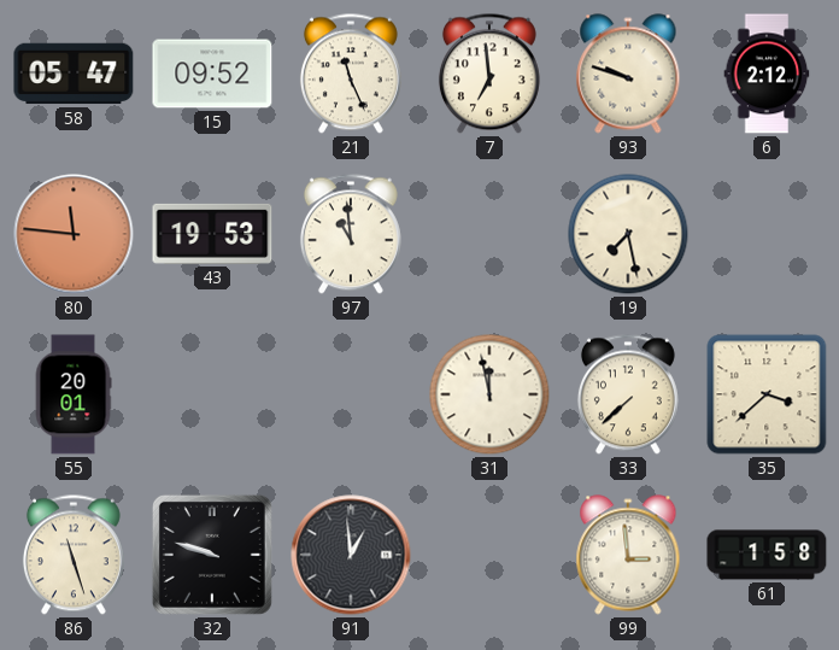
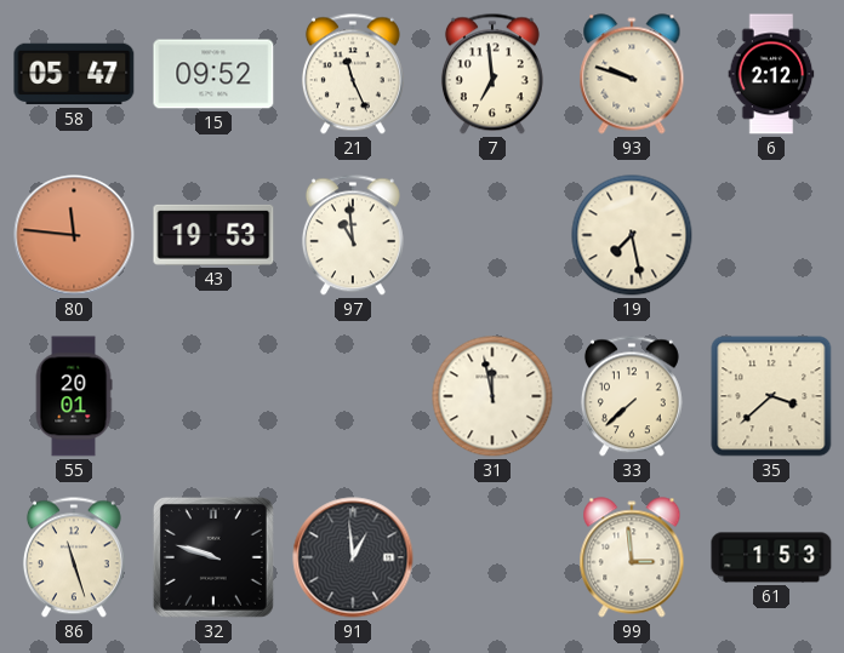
61: 1:58 -> 1:53
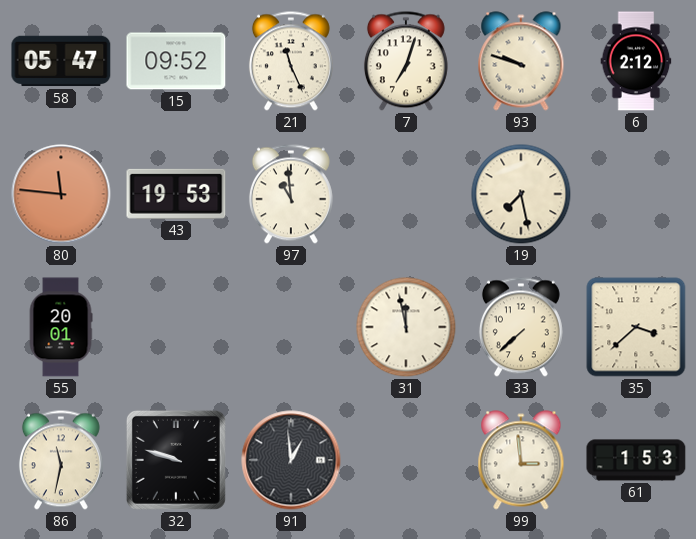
7: 6:59 -> 7:03
86: 11:27 -> 11:32
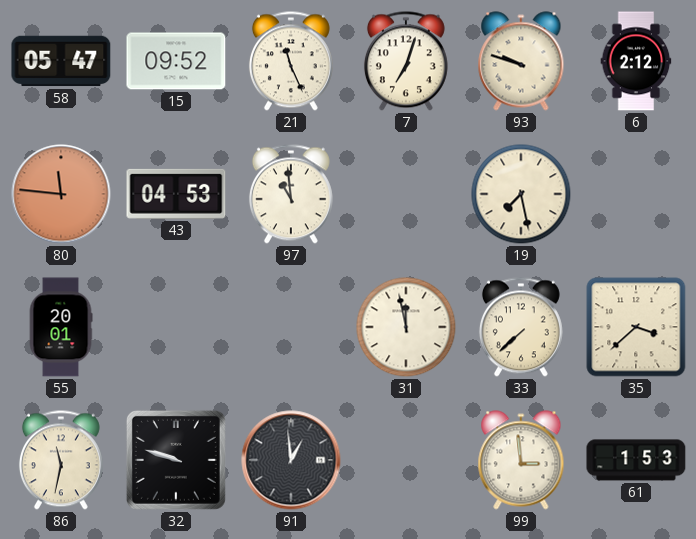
43: 19:53 -> 04:53
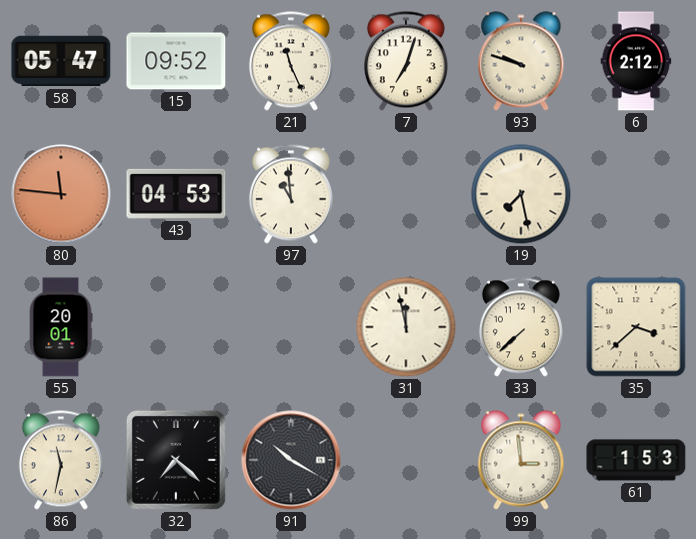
32: 9:48 -> 7:22
91: 12:59 -> 10:20
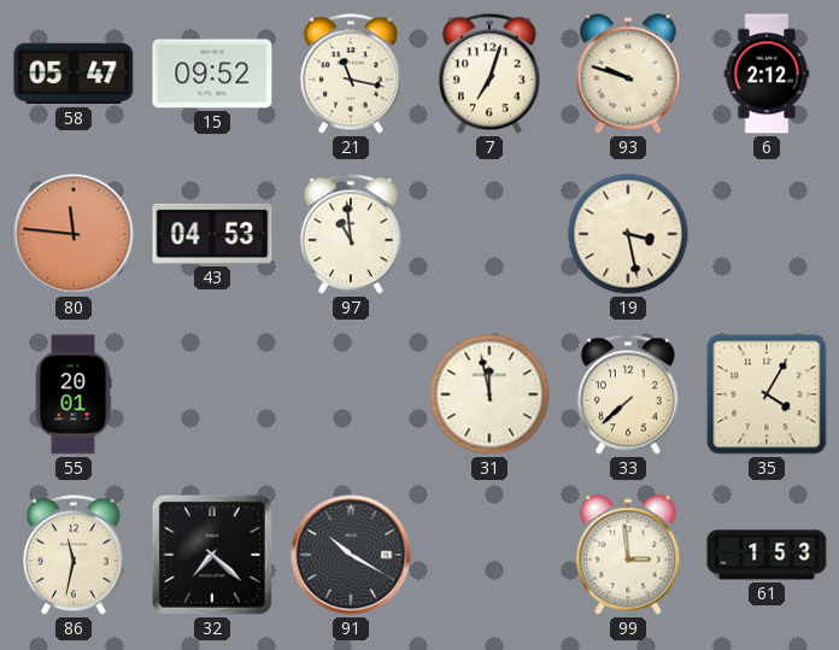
21: 11:26 -> 11:17
19: 7:28 -> 3:28
35: 3:38 -> 4:05
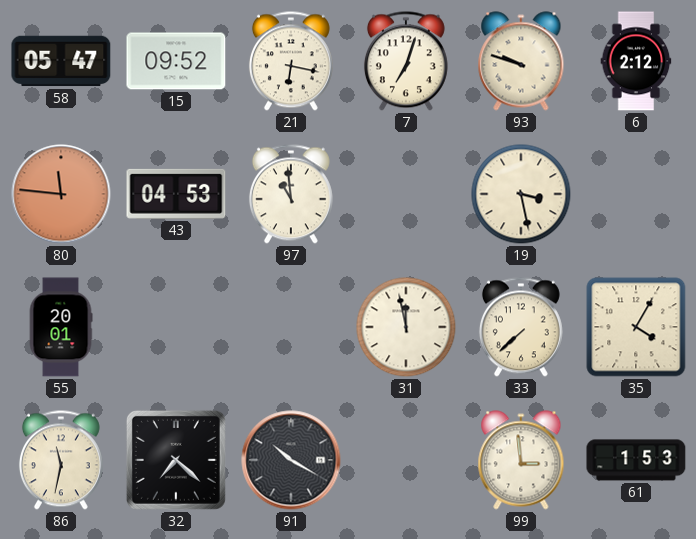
21: 11:17 -> 6:17
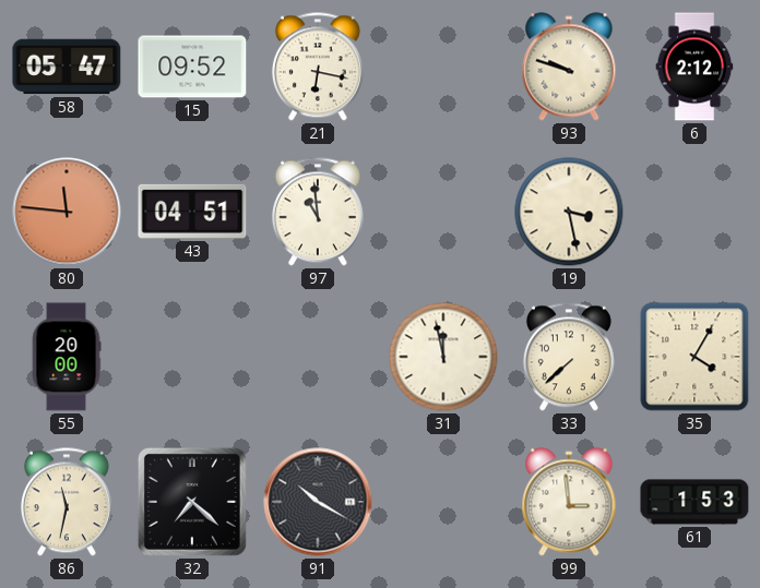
7: 7:03 -> none
43: 04:53 -> 04:51
55: 20:01 -> 20:00
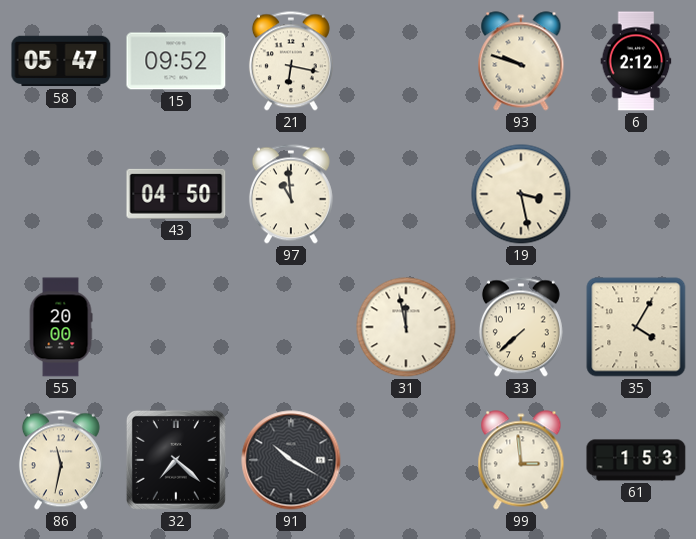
80: 11:46 -> none
43: 04:51 -> 04:50
